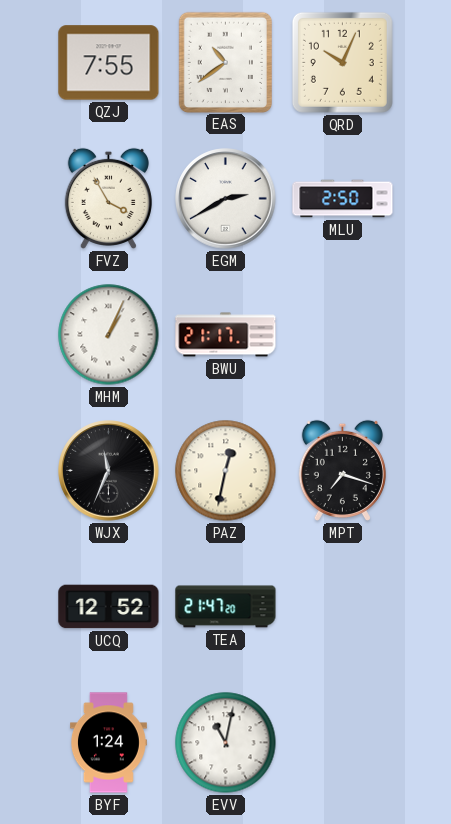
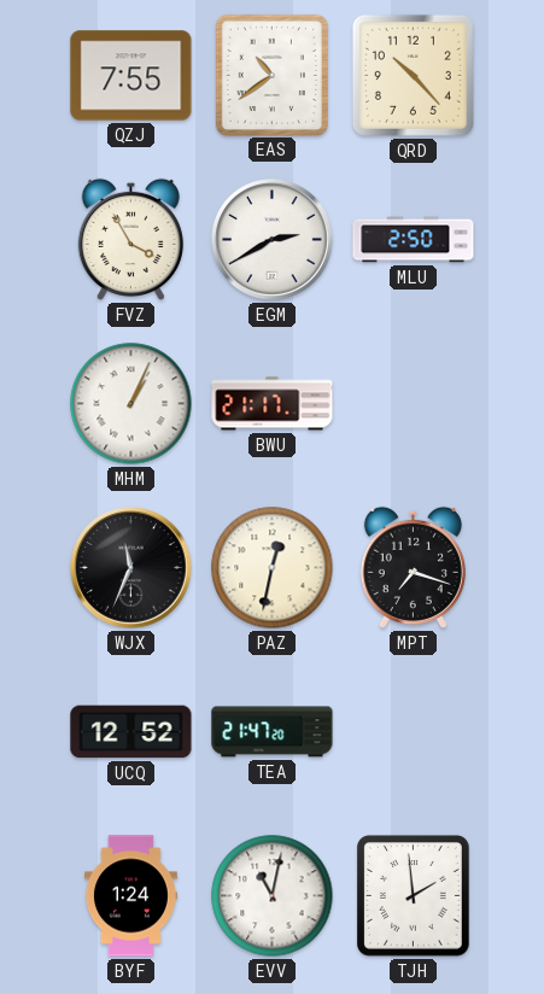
QRD: 10:04 -> 10:23
TJH: none -> 1:59
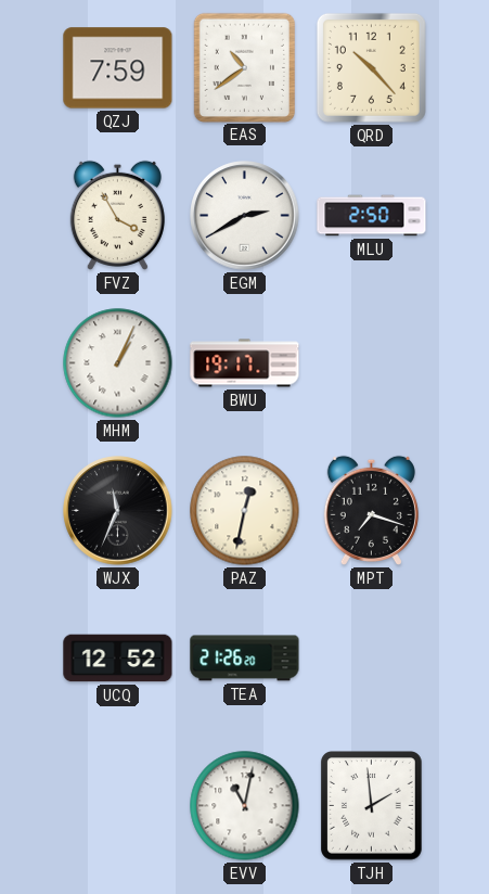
QZJ: 7:55 -> 7:59
BWU: 21:17 -> 19:17
TEA: 21:47 -> 21:26
BYF: 1:24 -> none
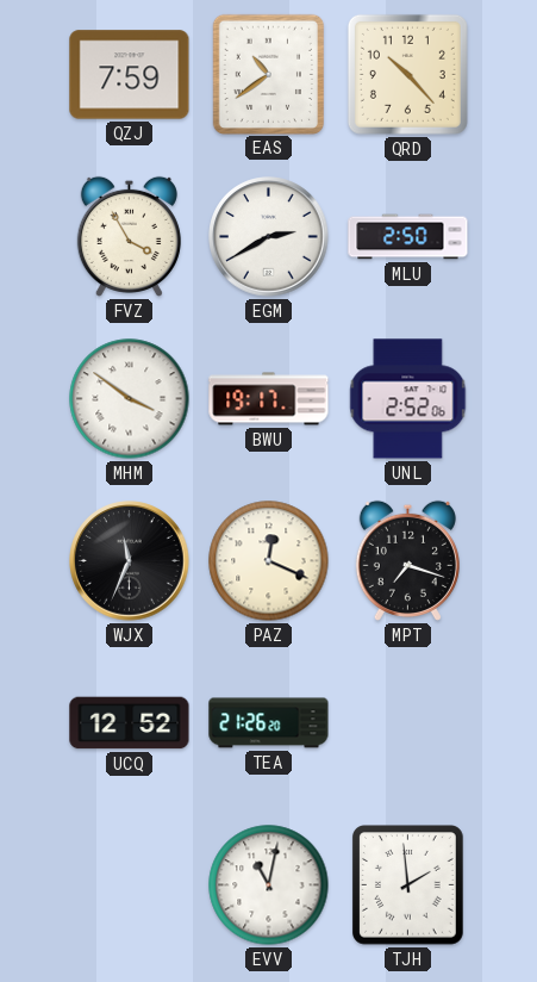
MHM: 1:04 -> 3:51
UNL: none -> 2:52
PAZ: 12:32 -> 12:19
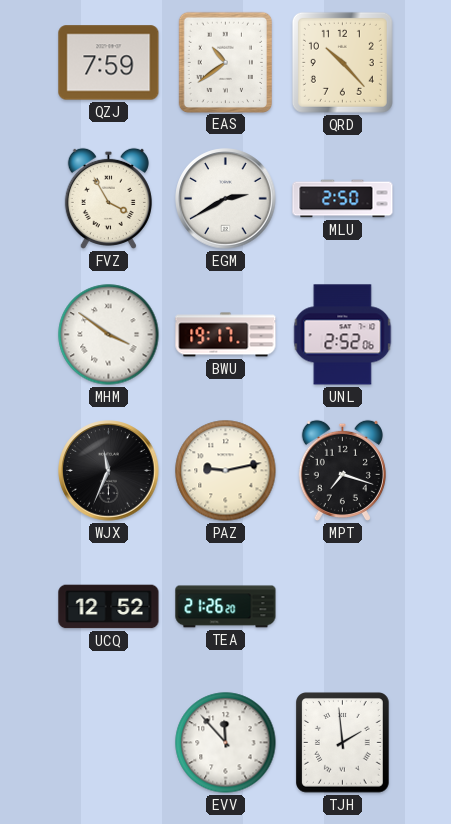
PAZ: 12:19 -> 9:13
EVV: 11:02 -> 11:53
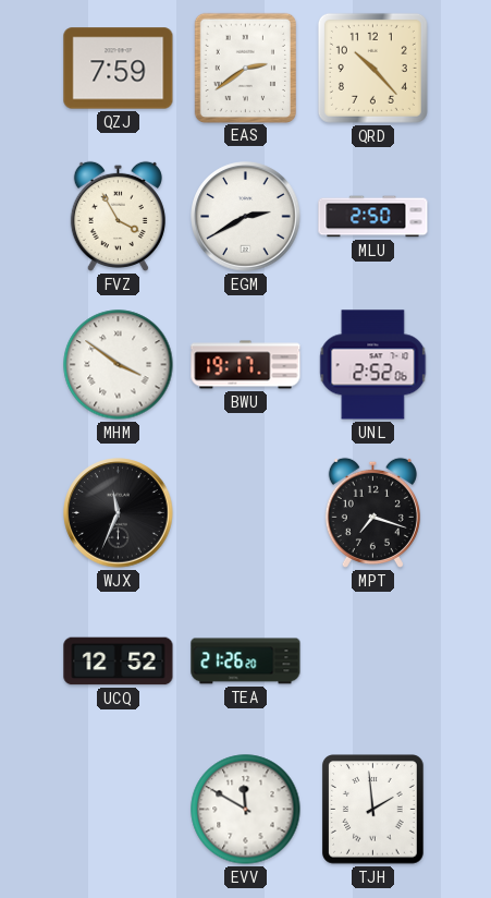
EAS: 10:39 -> 2:39
PAZ: 9:13 -> none
EVV: 11:53 -> 11:50
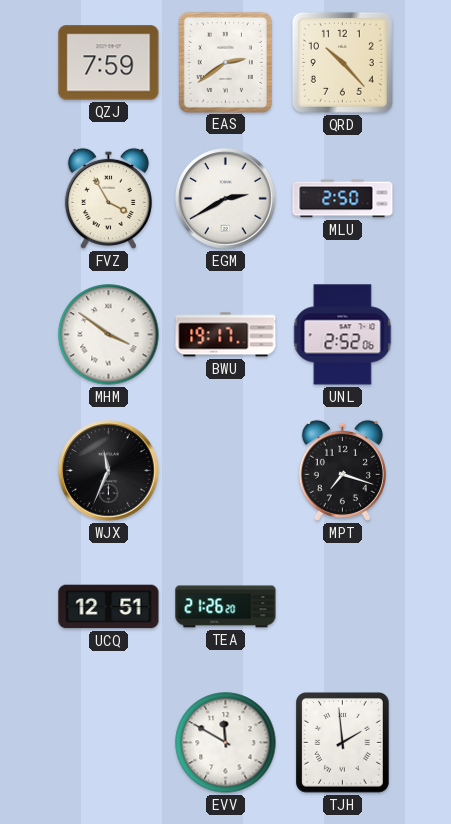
UCQ: 12:52 -> 12:51
